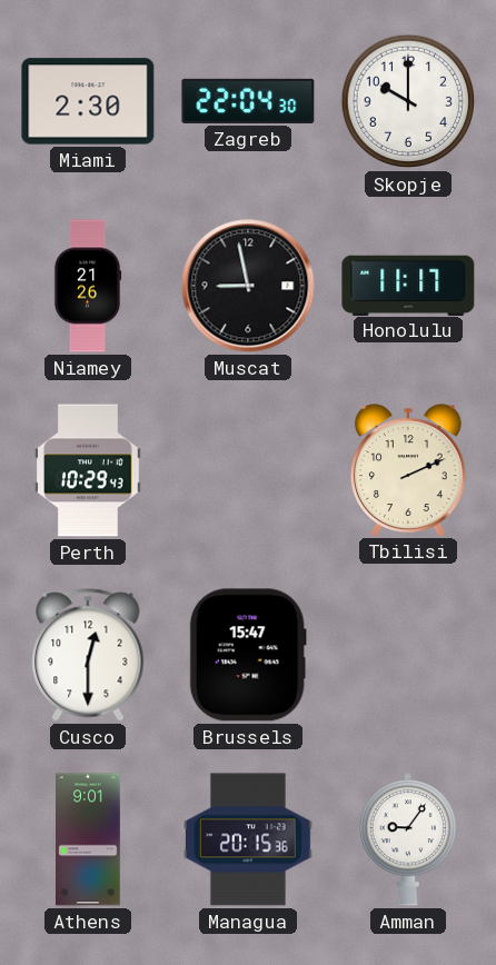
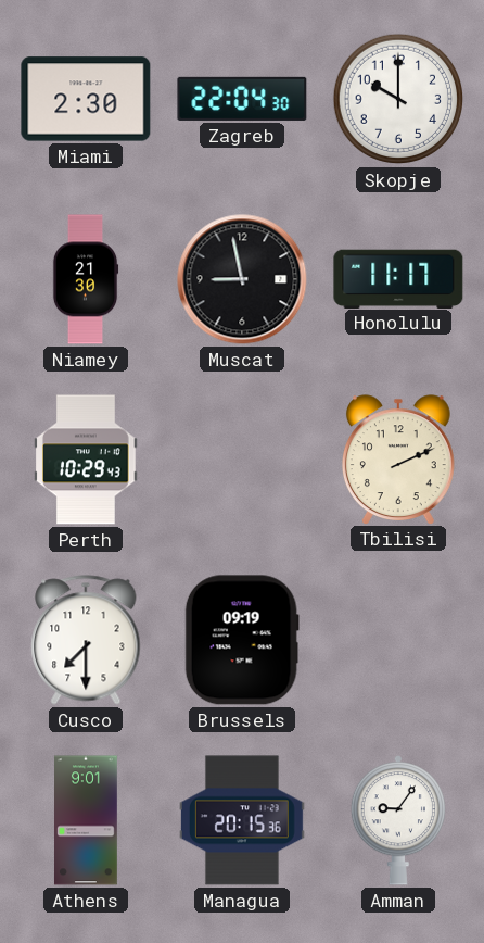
Niamey: 21:26 -> 21:30
Cusco: 12:30 -> 7:30
Brussels: 15:47 -> 09:19
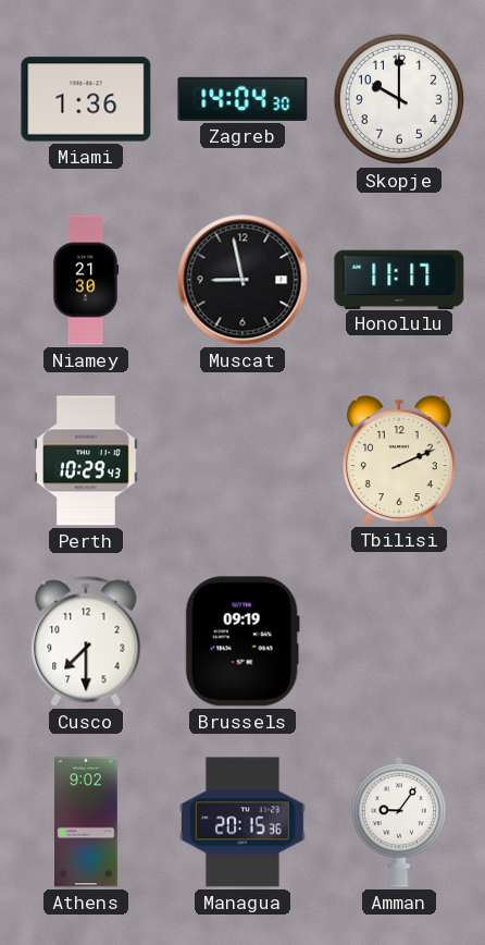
Miami: 2:30 -> 1:36
Zagreb: 22:04 -> 14:04
Athens: 9:01 -> 9:02
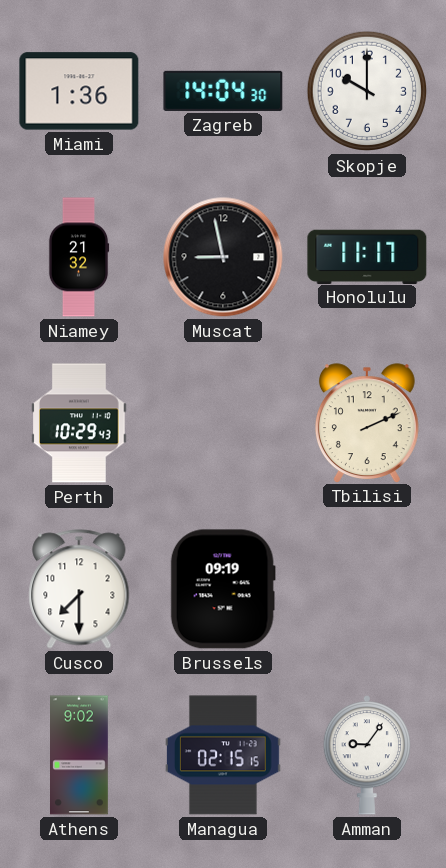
Niamey: 21:30 -> 21:32
Managua: 20:15 -> 02:15
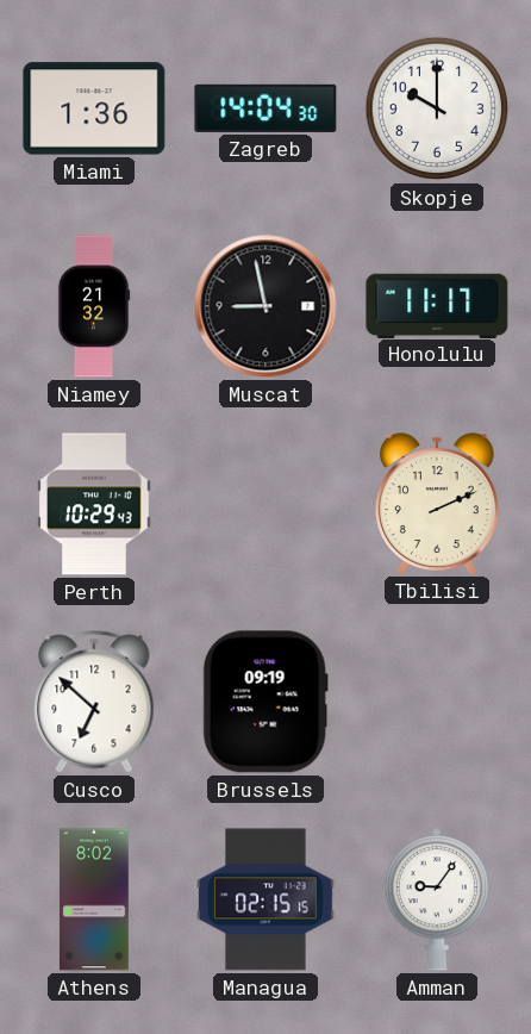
Cusco: 7:30 -> 6:52
Athens: 9:02 -> 8:02
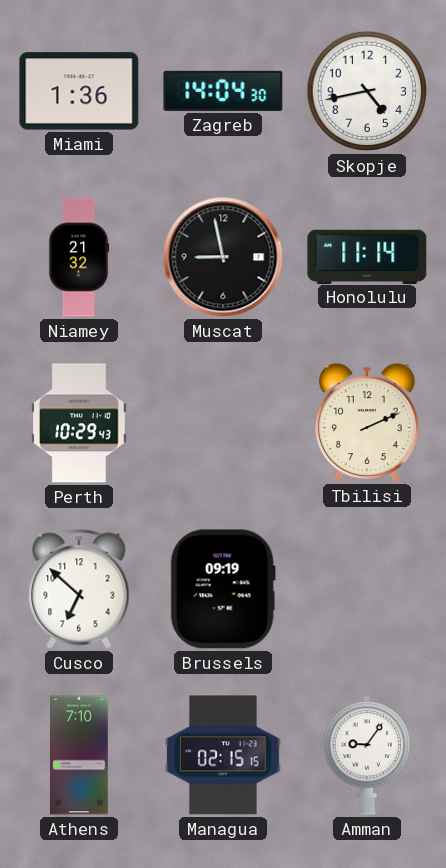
Skopje: 10:00 -> 4:43
Honolulu: 11:17 -> 11:14
Athens: 8:02 -> 7:10
